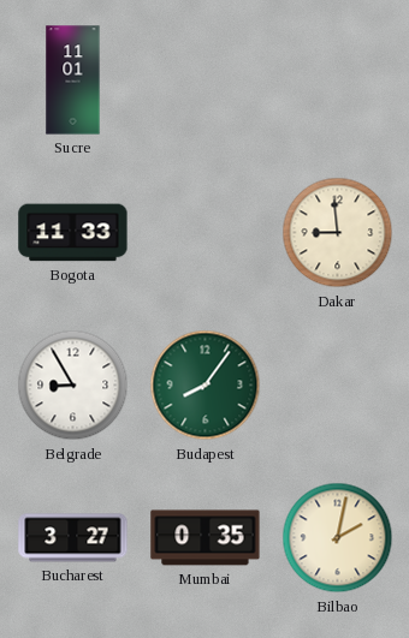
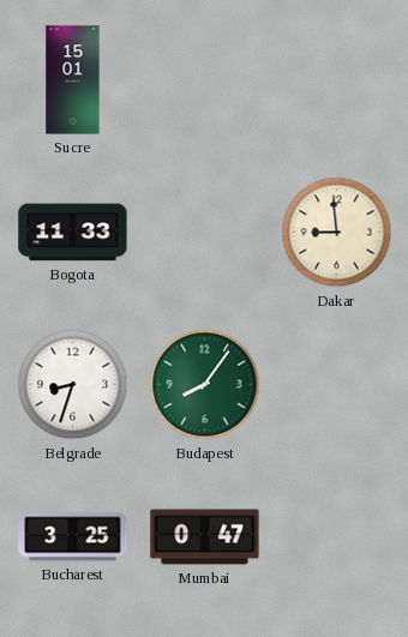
Sucre: 11:01 -> 15:01
Belgrade: 8:55 -> 8:33
Bucharest: 3:27 -> 3:25
Mumbai: 0:35 -> 0:47
Bilbao: 2:02 -> none
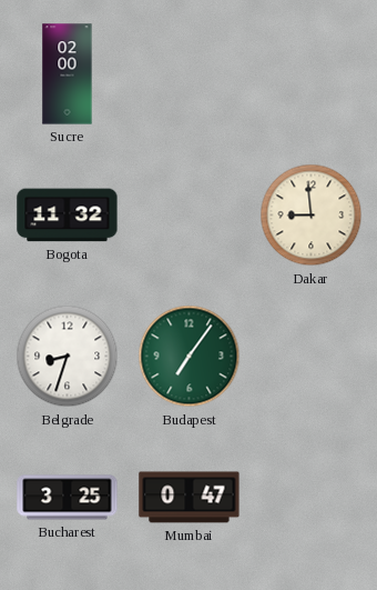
Sucre: 15:01 -> 02:00
Bogota: 11:33 -> 11:32
Budapest: 8:06 -> 7:06
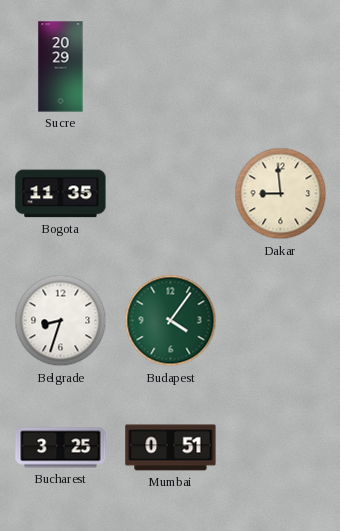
Sucre: 02:00 -> 20:29
Bogota: 11:32 -> 11:35
Budapest: 7:06 -> 4:06
Mumbai: 0:47 -> 0:51
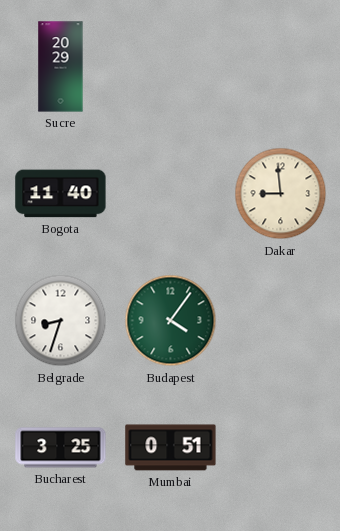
Bogota: 11:35 -> 11:40
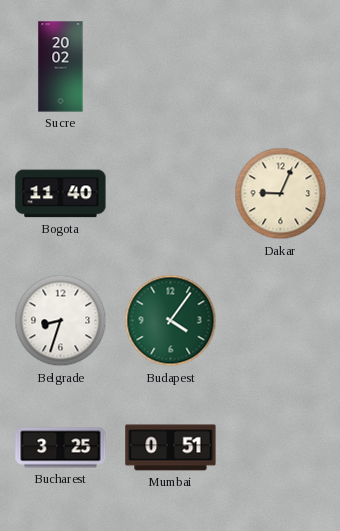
Sucre: 20:29 -> 20:02
Dakar: 8:59 -> 9:04
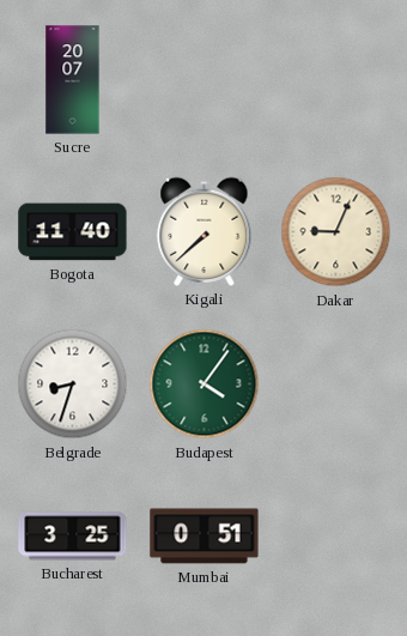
Sucre: 20:02 -> 20:07
Kigali: none -> 7:38
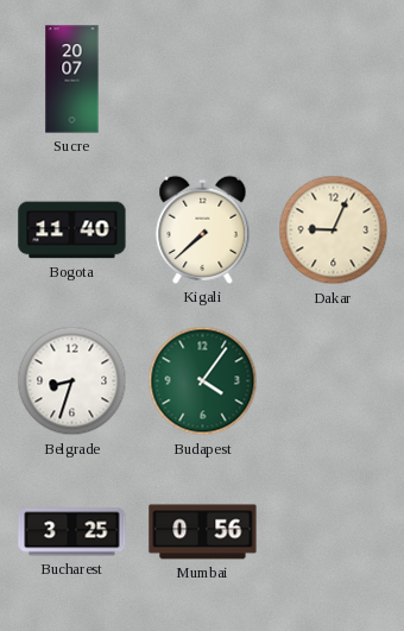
Mumbai: 0:51 -> 0:56
